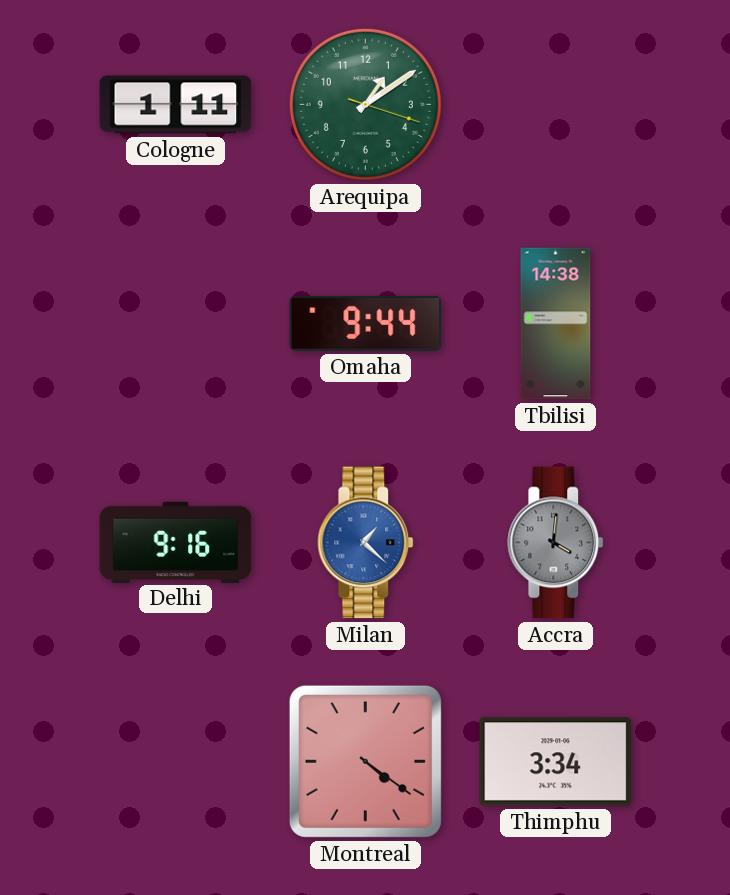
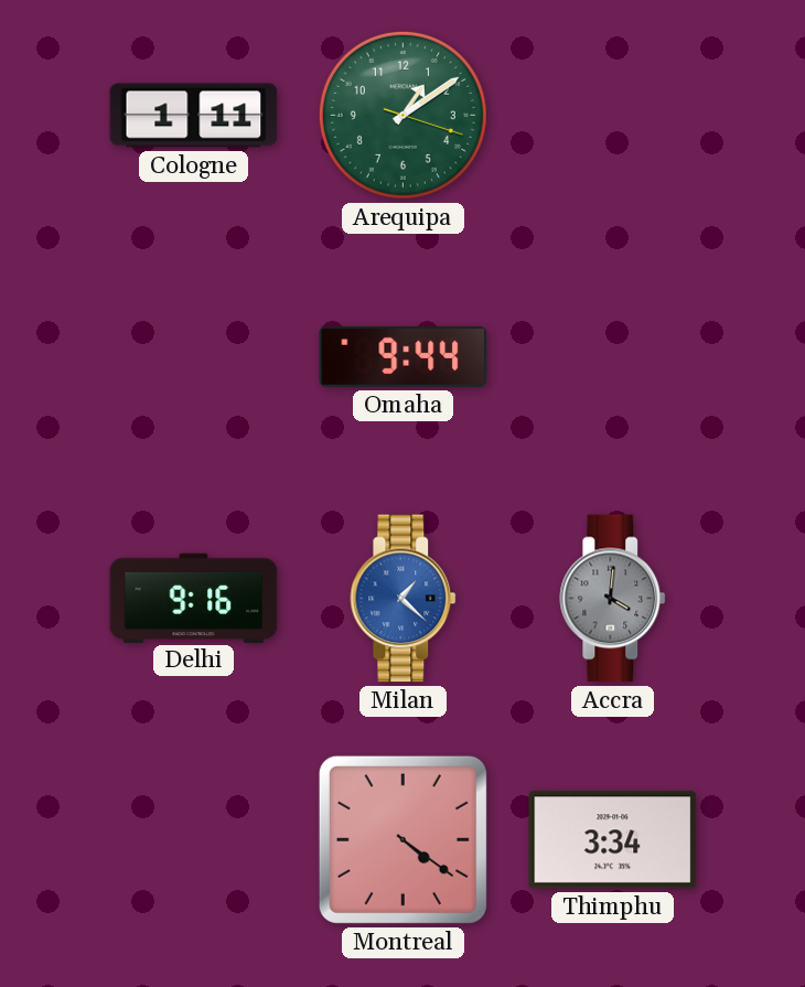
Tbilisi: 14:38 -> none
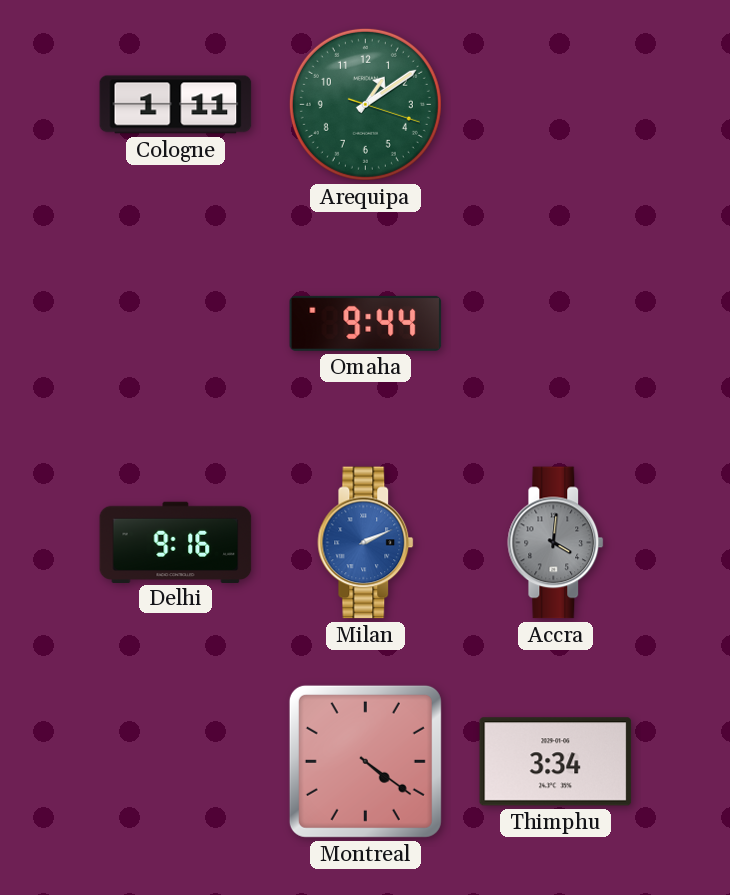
Milan: 1:22 -> 2:11
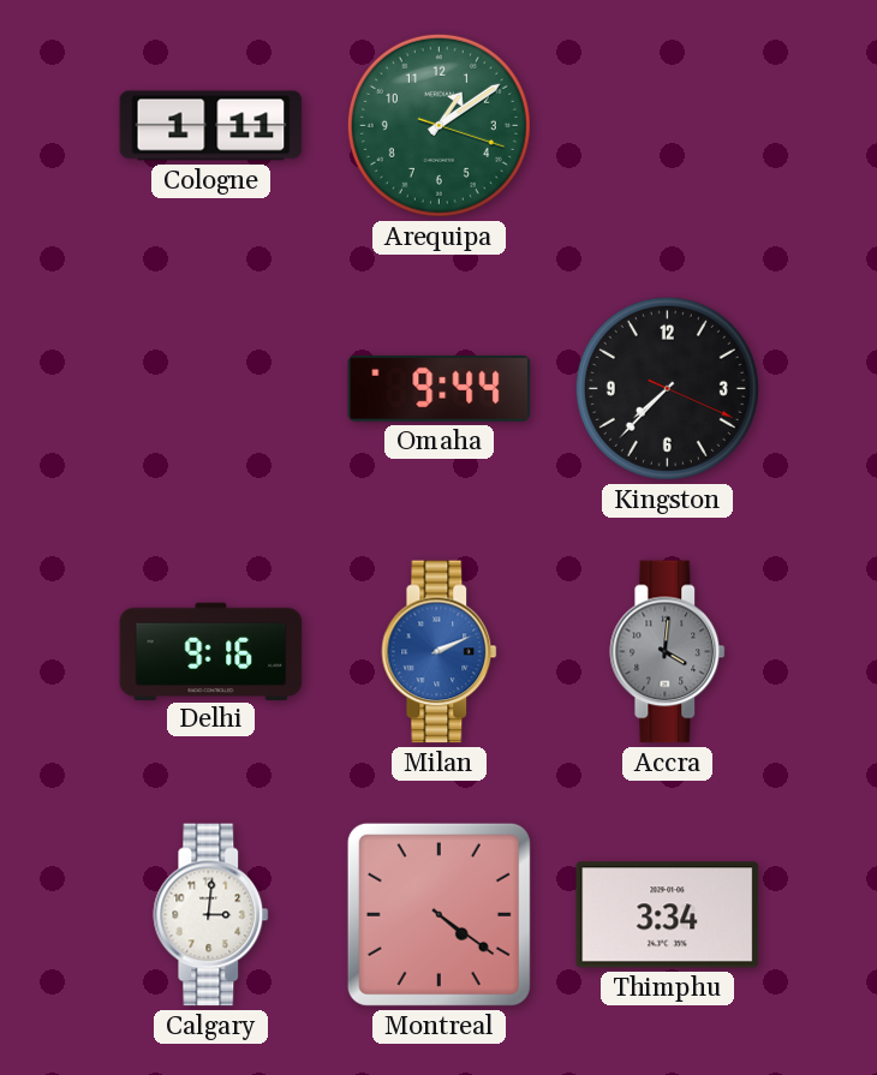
Kingston: none -> 7:37
Calgary: none -> 3:01
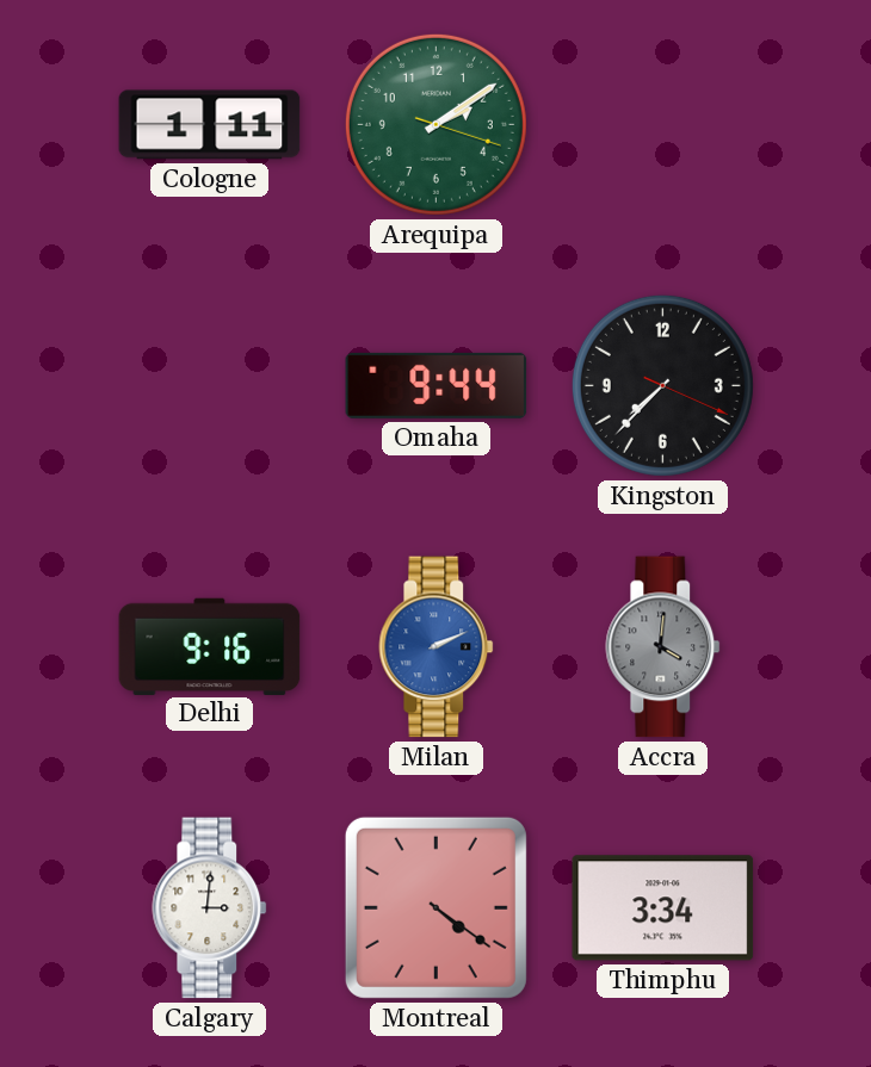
Arequipa: 1:09 -> 2:09
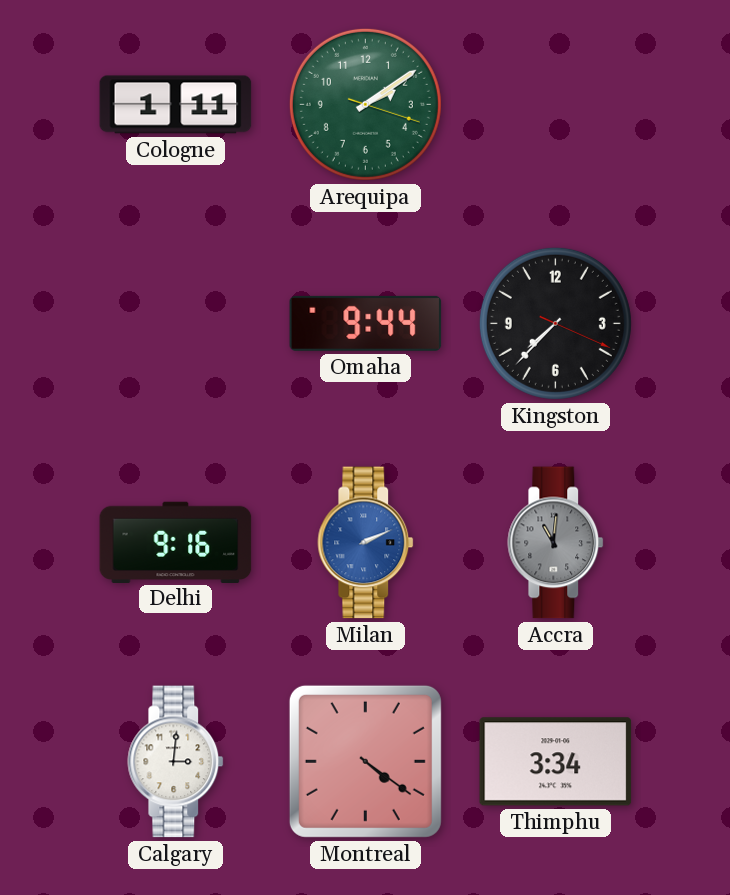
Accra: 4:01 -> 11:01
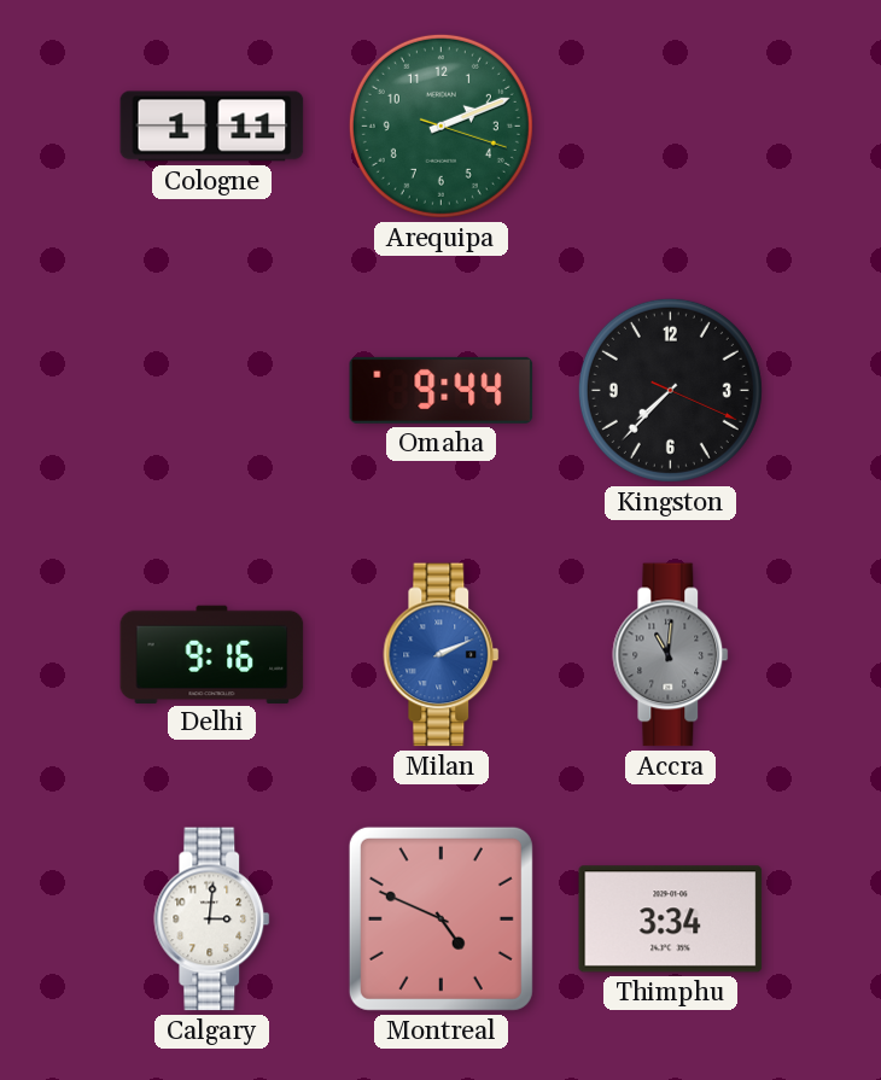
Arequipa: 2:09 -> 2:11
Montreal: 4:21 -> 4:49
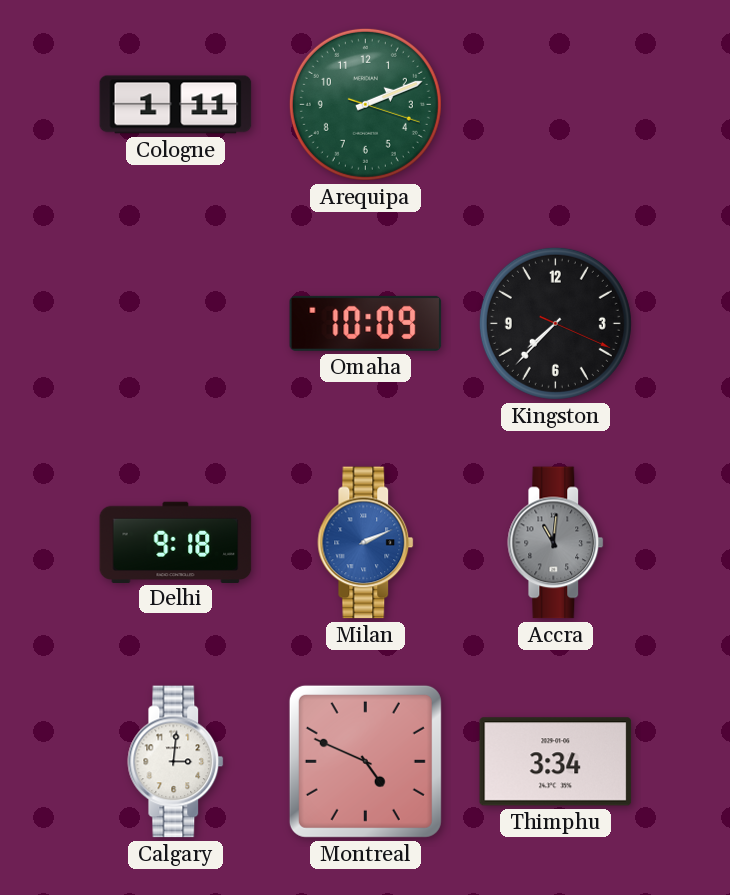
Omaha: 9:44 -> 10:09
Delhi: 9:16 -> 9:18
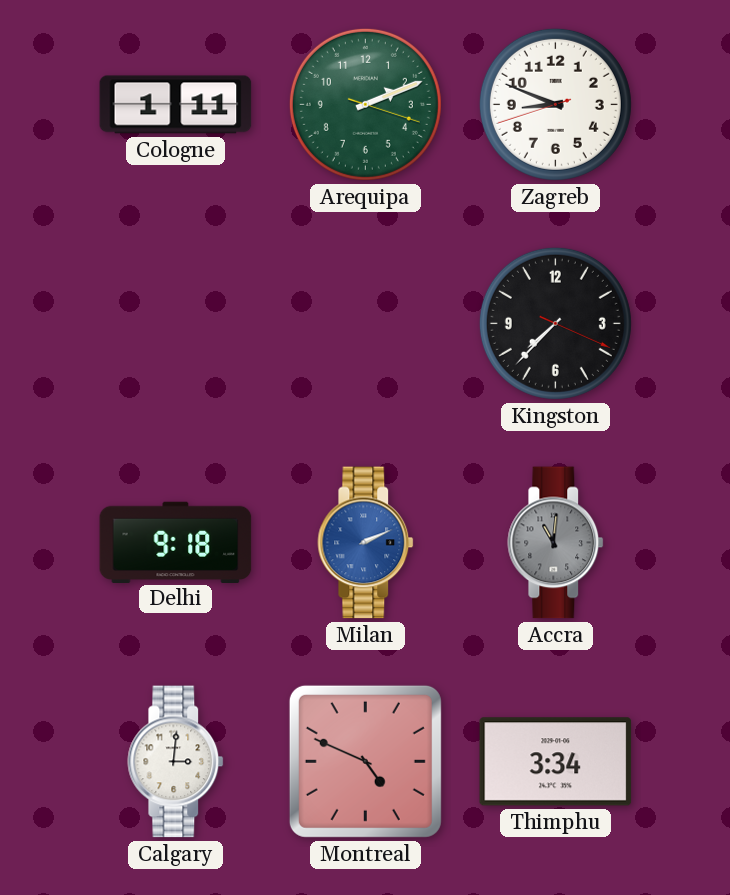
Zagreb: none -> 8:48
Omaha: 10:09 -> none
